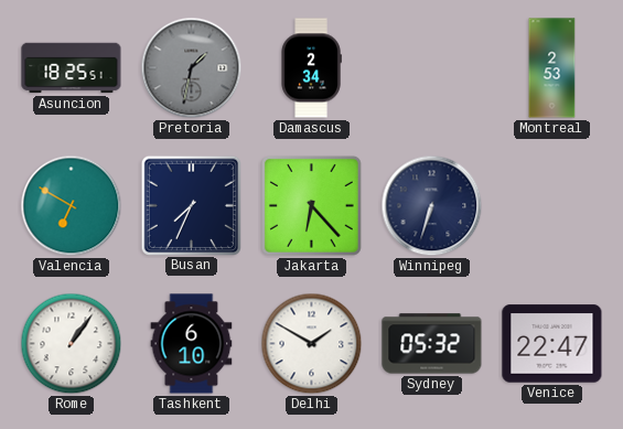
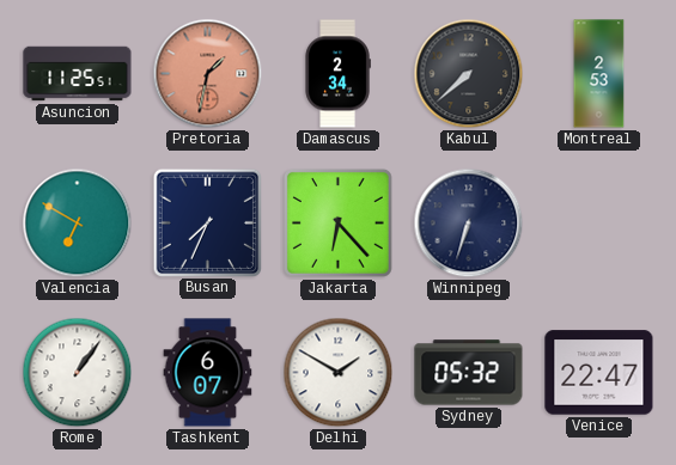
Asuncion: 18:25 -> 11:25
Pretoria dial: grey -> salmon
Kabul: none -> 7:38
Tashkent: 6:10 -> 6:07
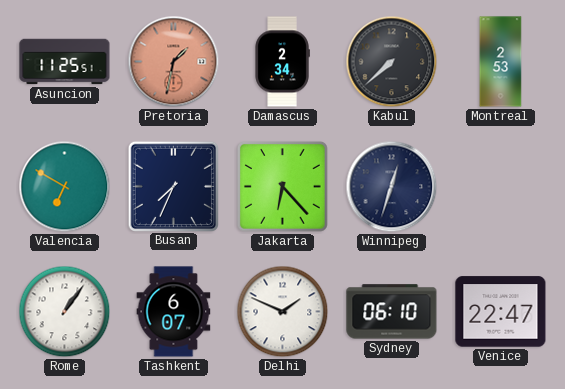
Winnipeg: 6:33 -> 12:33
Delhi: 1:50 -> 1:49
Sydney: 05:32 -> 06:10
